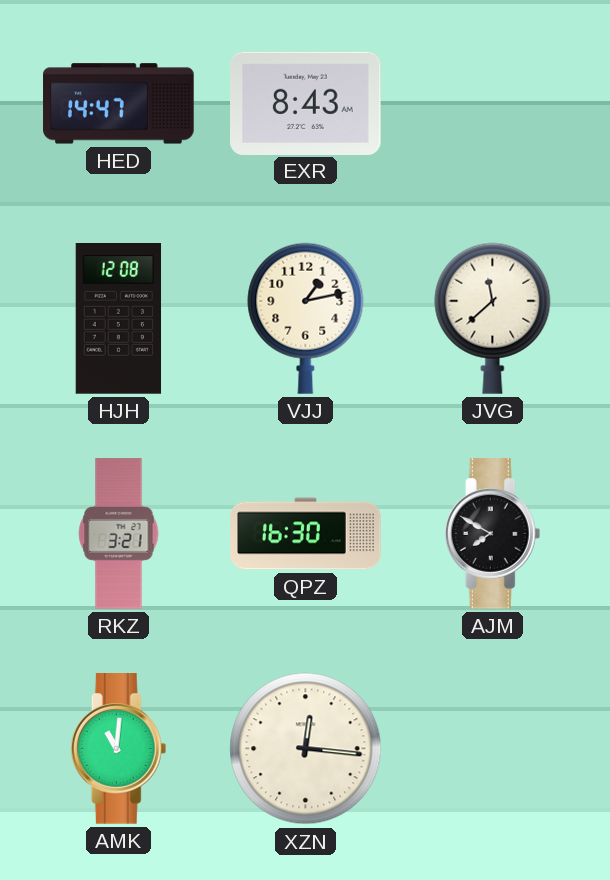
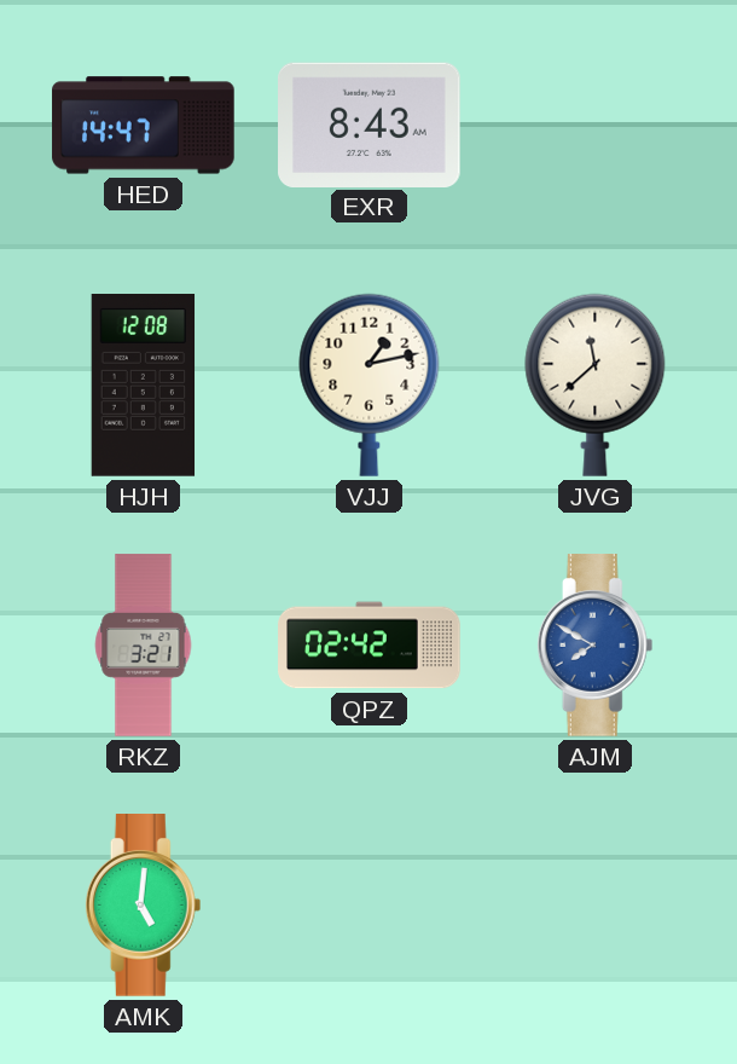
QPZ: 16:30 -> 02:42
AJM dial: black -> blue
AMK: 11:01 -> 5:01
XZN: 12:16 -> none
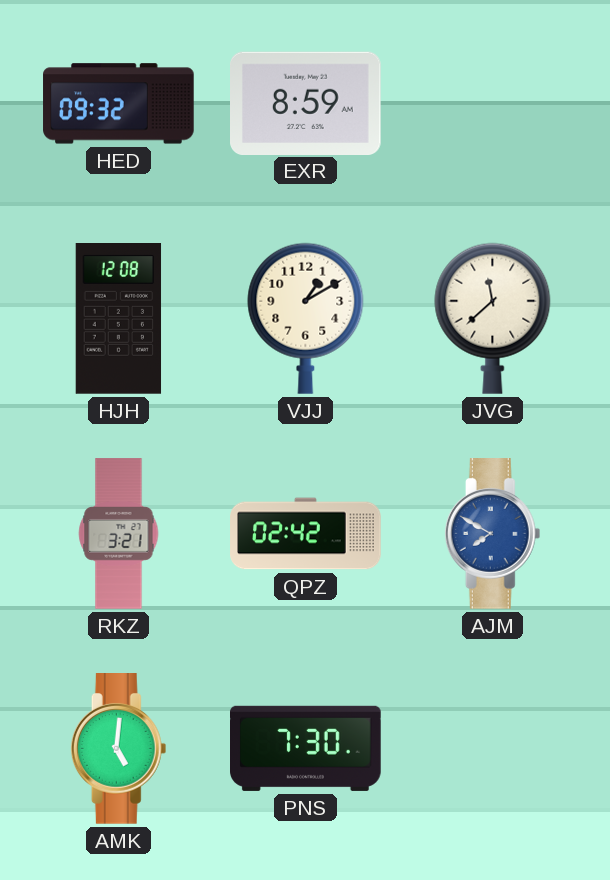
HED: 14:47 -> 09:32
EXR: 8:43 -> 8:59
VJJ: 1:13 -> 1:10
PNS: none -> 7:30
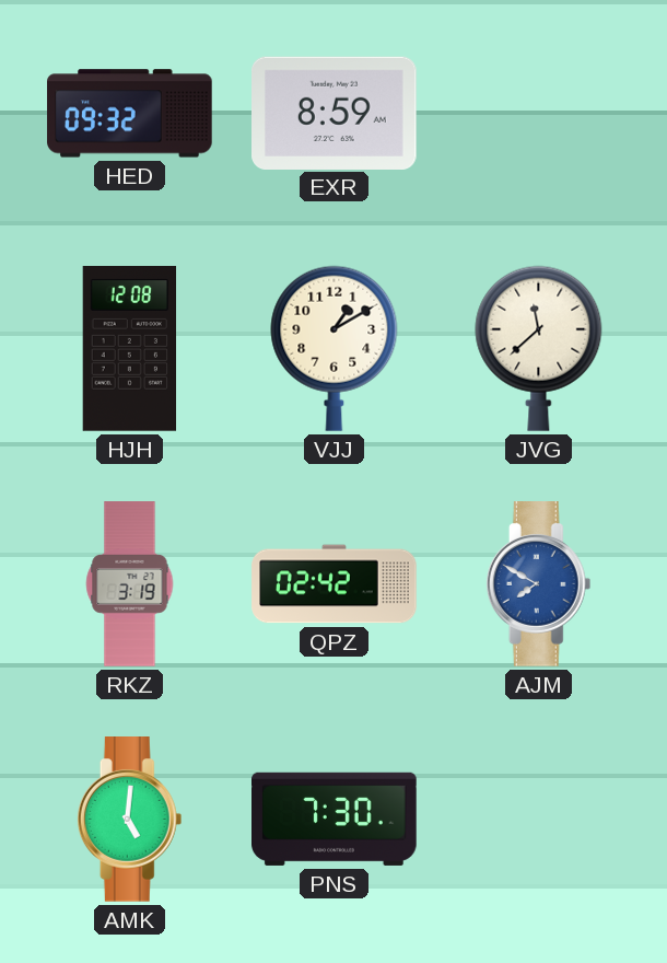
RKZ: 3:21 -> 3:19
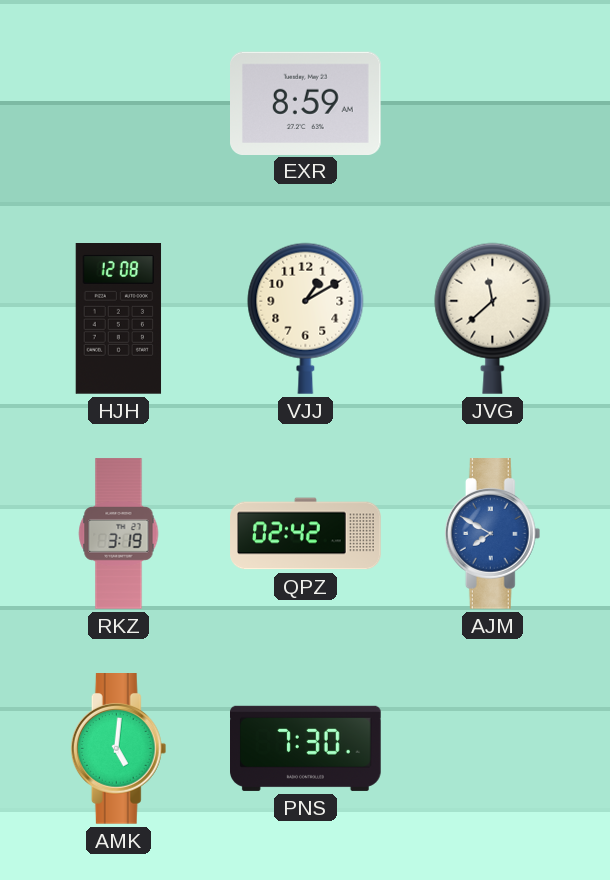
HED: 09:32 -> none
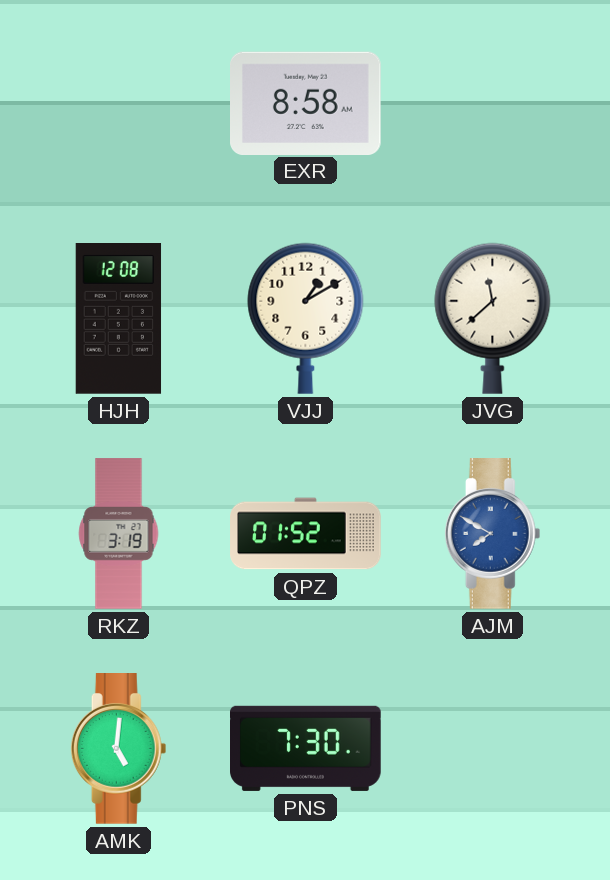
EXR: 8:59 -> 8:58
QPZ: 02:42 -> 01:52
